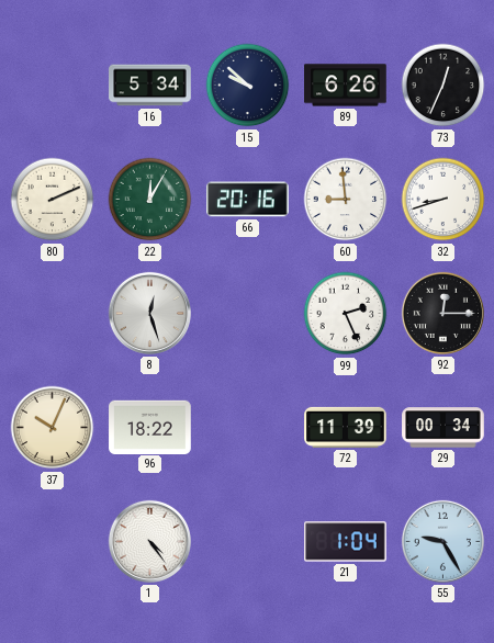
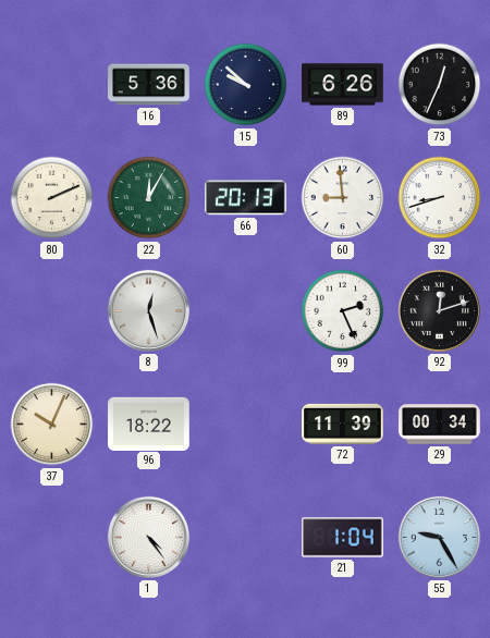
16: 5:34 -> 5:36
66: 20:16 -> 20:13
92: 12:15 -> 12:12
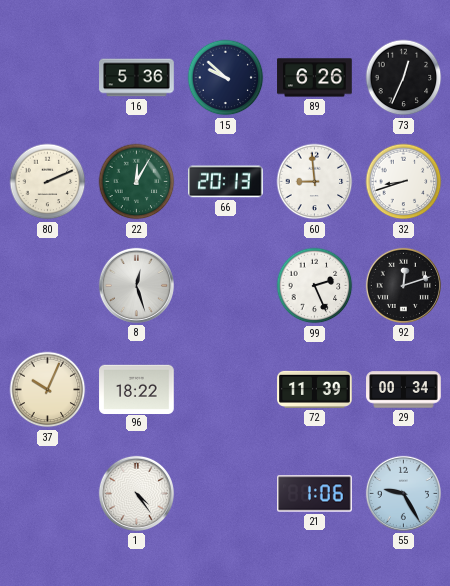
21: 1:04 -> 1:06
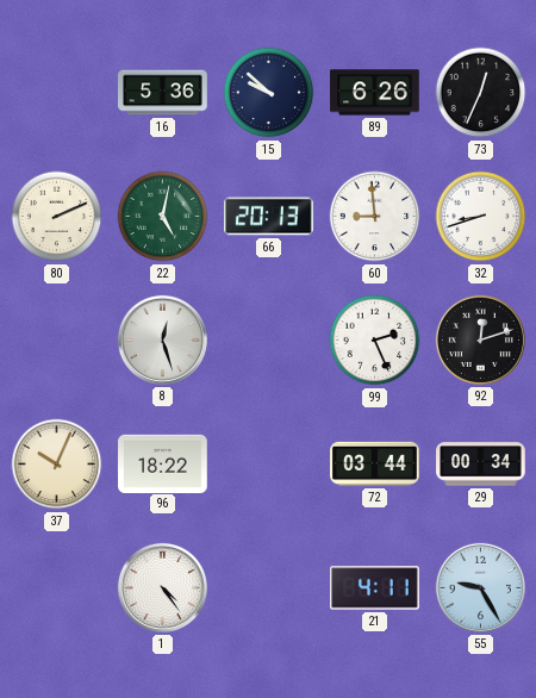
22: 12:05 -> 5:02
72: 11:39 -> 03:44
21: 1:06 -> 4:11
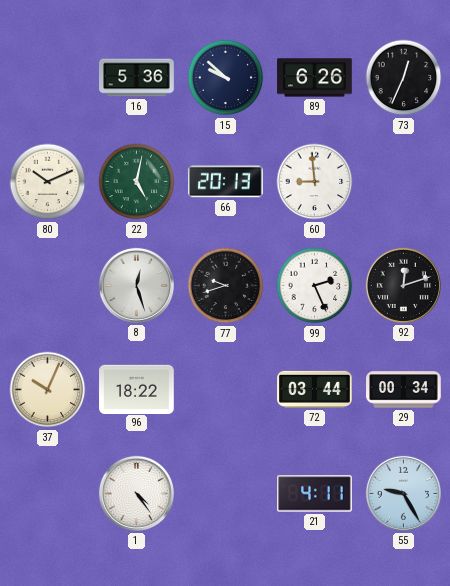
80: 2:11 -> 10:11
32: 8:42 -> none
77: none -> 9:42
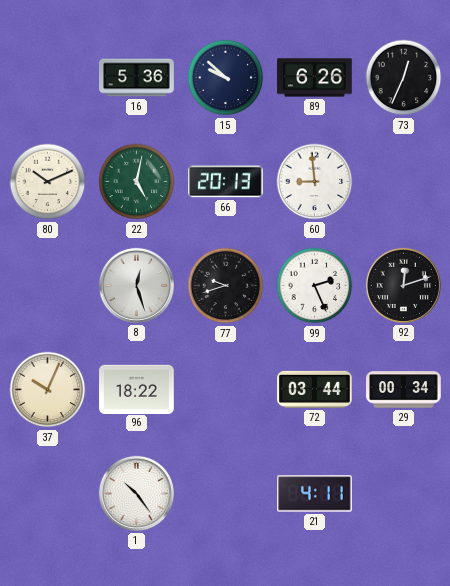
1: 4:24 -> 10:24
55: 9:25 -> none
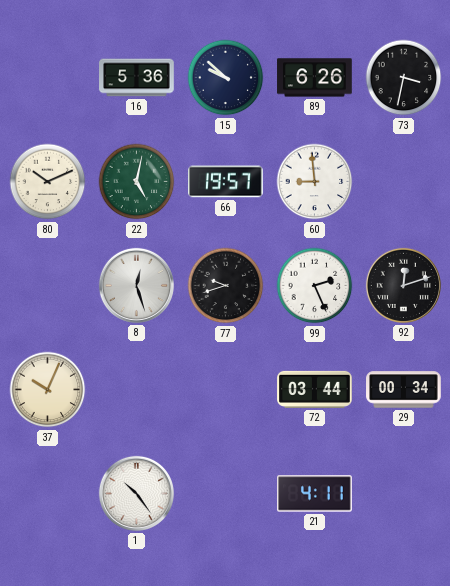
73: 12:34 -> 3:32
66: 20:13 -> 19:57
96: 18:22 -> none
